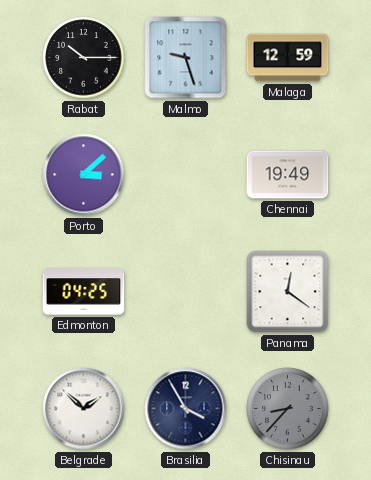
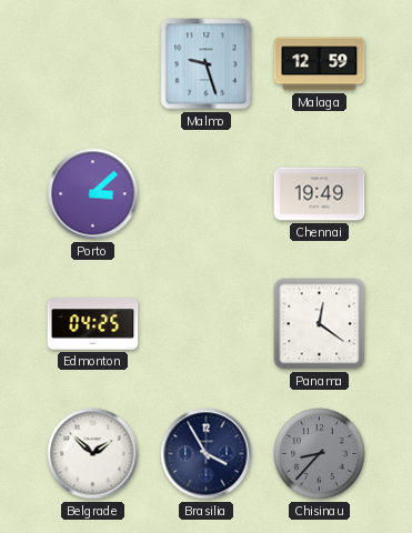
Rabat: 10:15 -> none
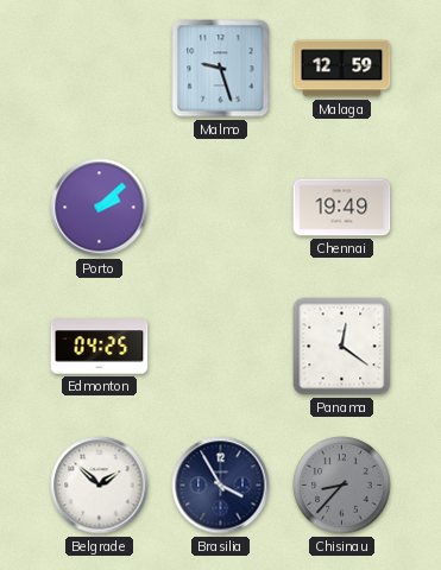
Porto: 3:08 -> 2:08
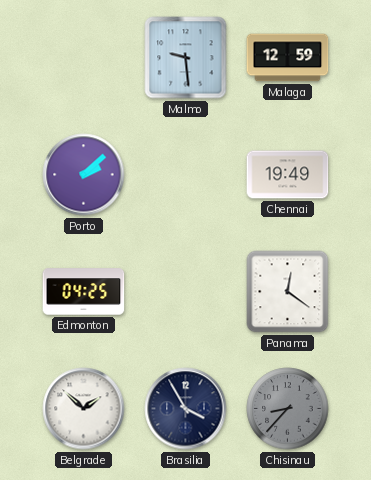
Malmo: 9:27 -> 9:29
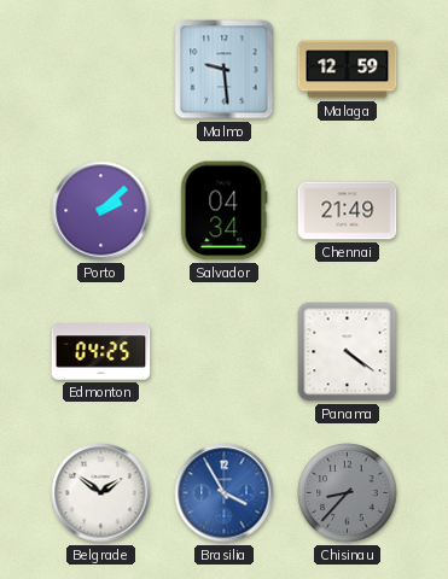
Salvador: none -> 04:34
Chennai: 19:49 -> 21:49
Panama: 12:21 -> 4:21
Belgrade: 1:52 -> 1:51
Brasilia dial: navy -> blue
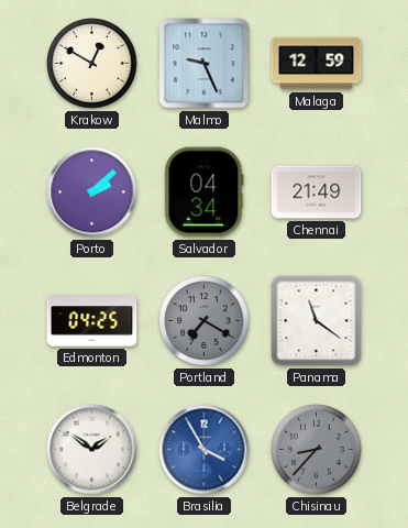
Krakow: none -> 12:50
Malmo: 9:29 -> 9:26
Portland: none -> 7:20
Panama: 4:21 -> 11:21
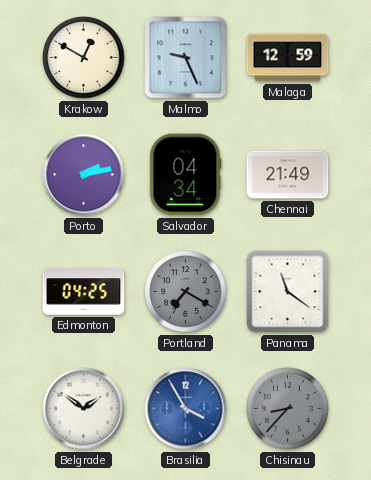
Porto: 2:08 -> 2:13
